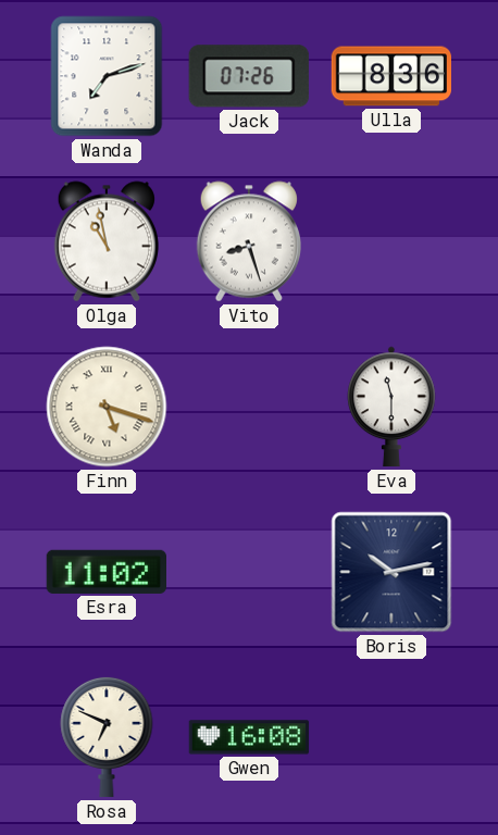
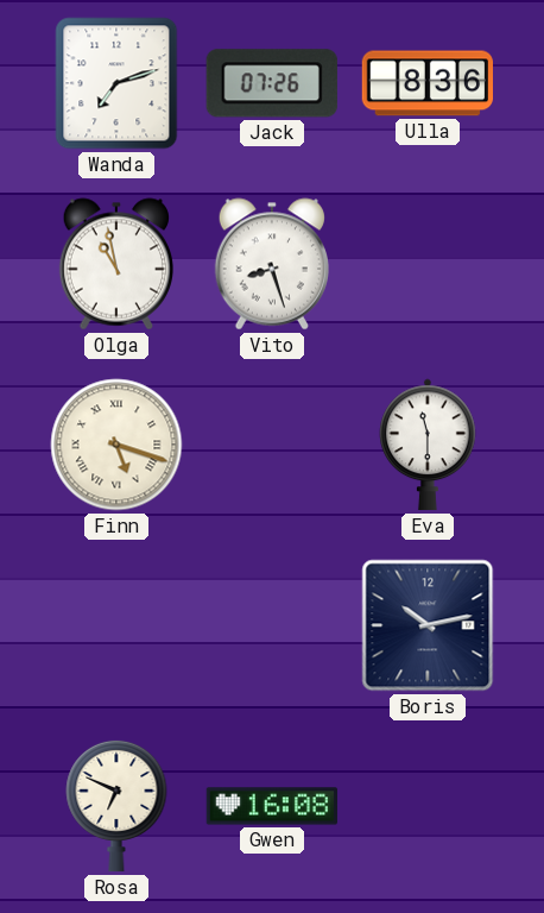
Esra: 11:02 -> none
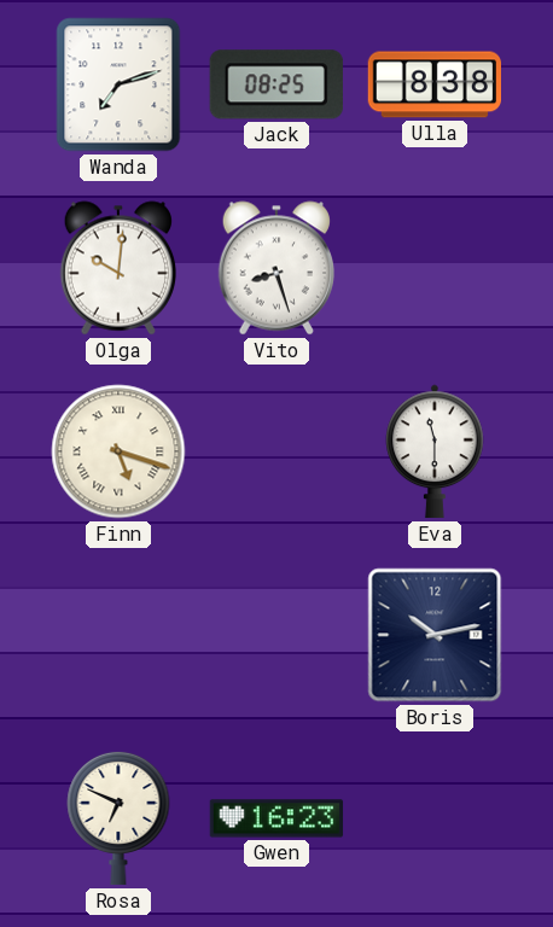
Jack: 07:26 -> 08:25
Ulla: 8:36 -> 8:38
Olga: 10:58 -> 10:01
Gwen: 16:08 -> 16:23
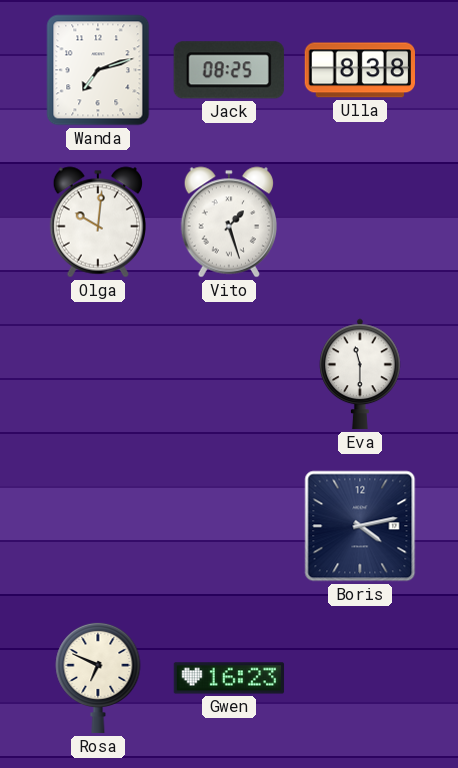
Vito: 8:27 -> 1:27
Finn: 5:18 -> none
Boris: 10:13 -> 4:13
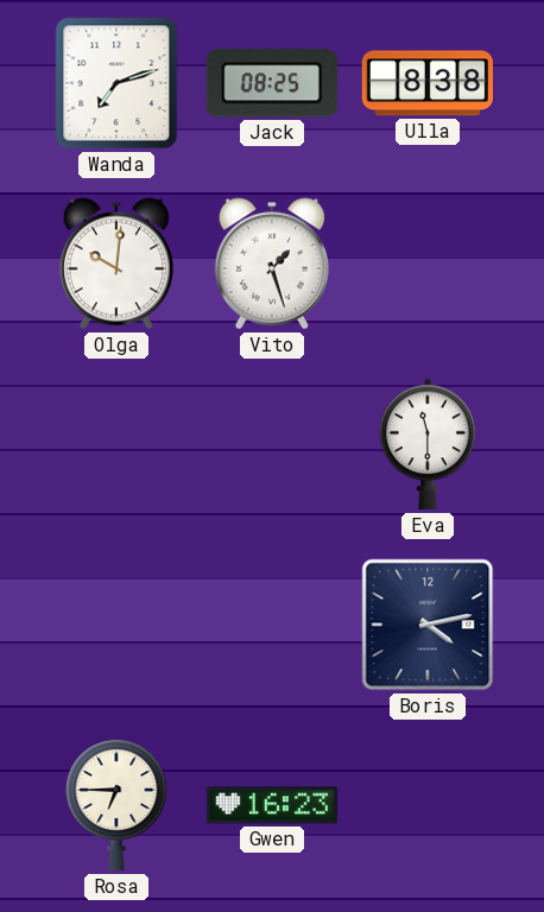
Rosa: 6:49 -> 6:45
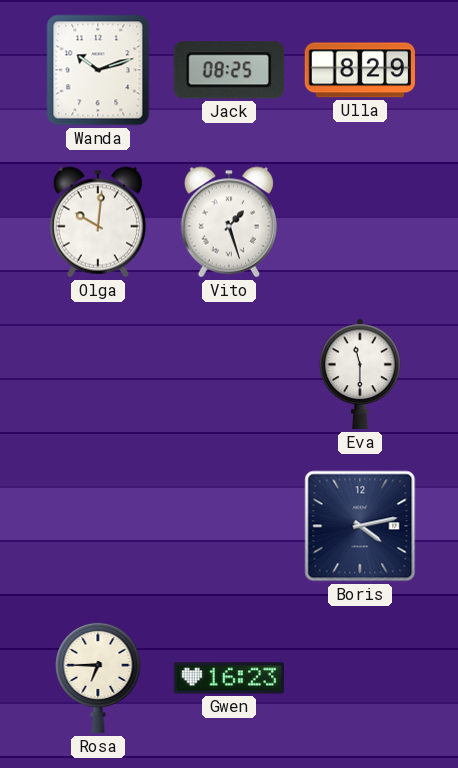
Wanda: 7:12 -> 10:12
Ulla: 8:38 -> 8:29
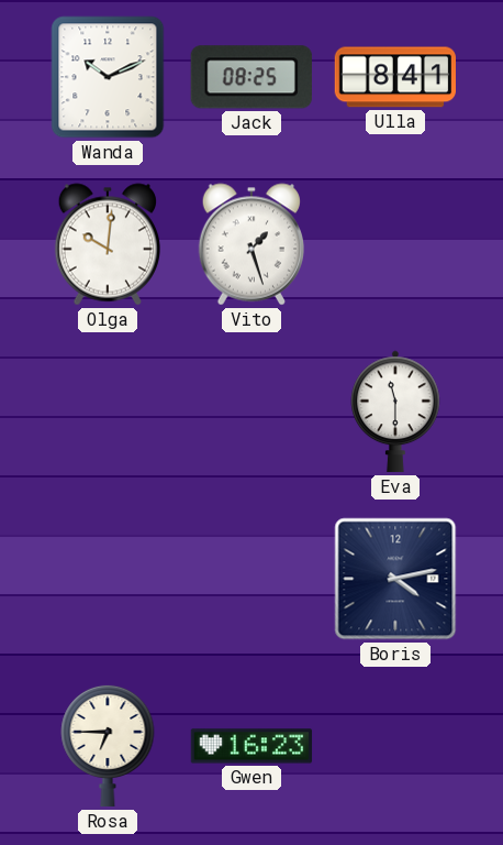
Wanda: 10:12 -> 10:11
Ulla: 8:29 -> 8:41
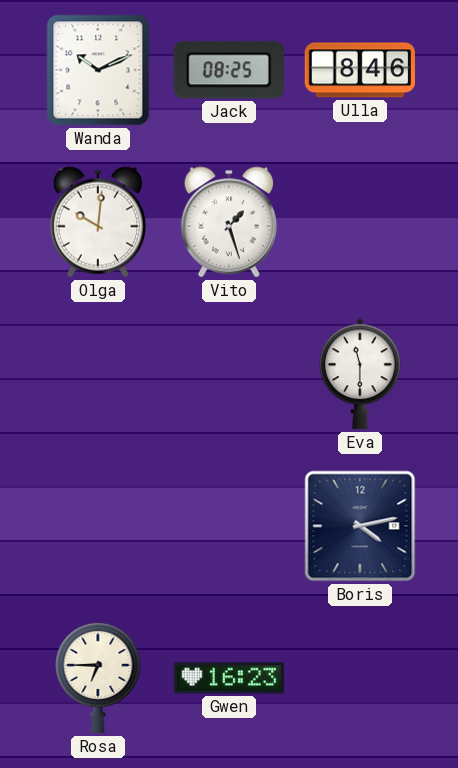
Ulla: 8:41 -> 8:46
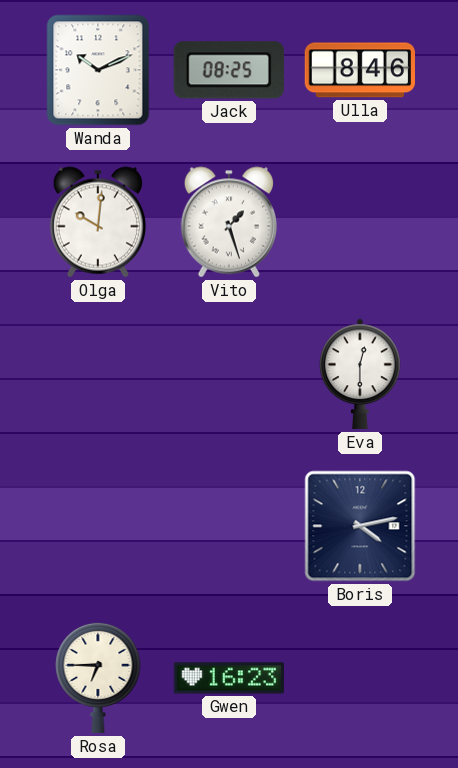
Eva: 11:30 -> 12:30
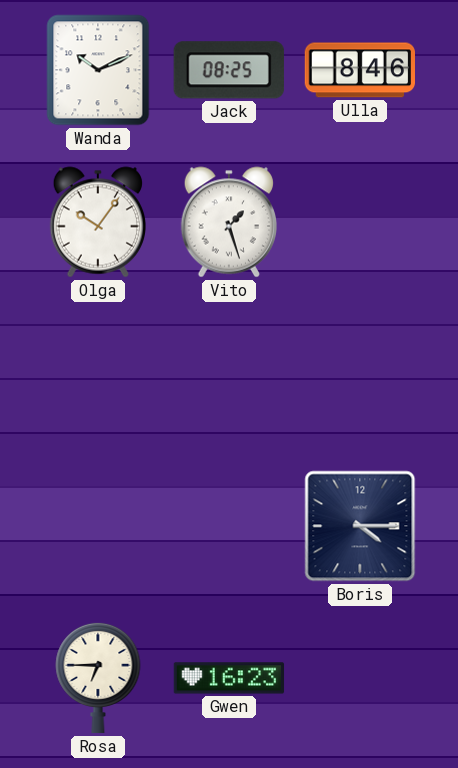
Olga: 10:01 -> 10:06
Eva: 12:30 -> none
Boris: 4:13 -> 4:15
